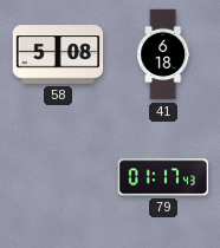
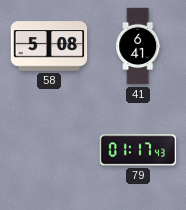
41: 6:18 -> 6:41
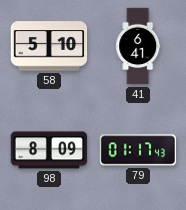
58: 5:08 -> 5:10
98: none -> 8:09
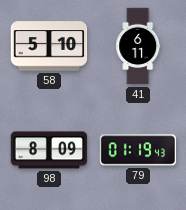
41: 6:41 -> 6:11
79: 01:17 -> 01:19
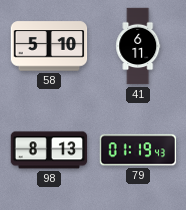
98: 8:09 -> 8:13
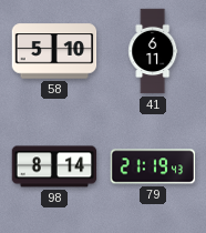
98: 8:13 -> 8:14
79: 01:19 -> 21:19
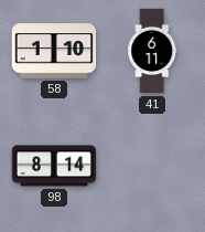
58: 5:10 -> 1:10
79: 21:19 -> none
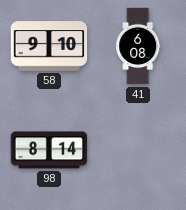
58: 1:10 -> 9:10
41: 6:11 -> 6:08
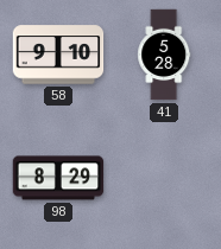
41: 6:08 -> 5:28
98: 8:14 -> 8:29
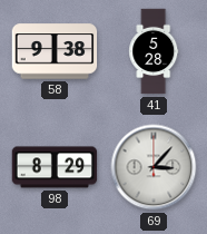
58: 9:10 -> 9:38
69: none -> 3:07
